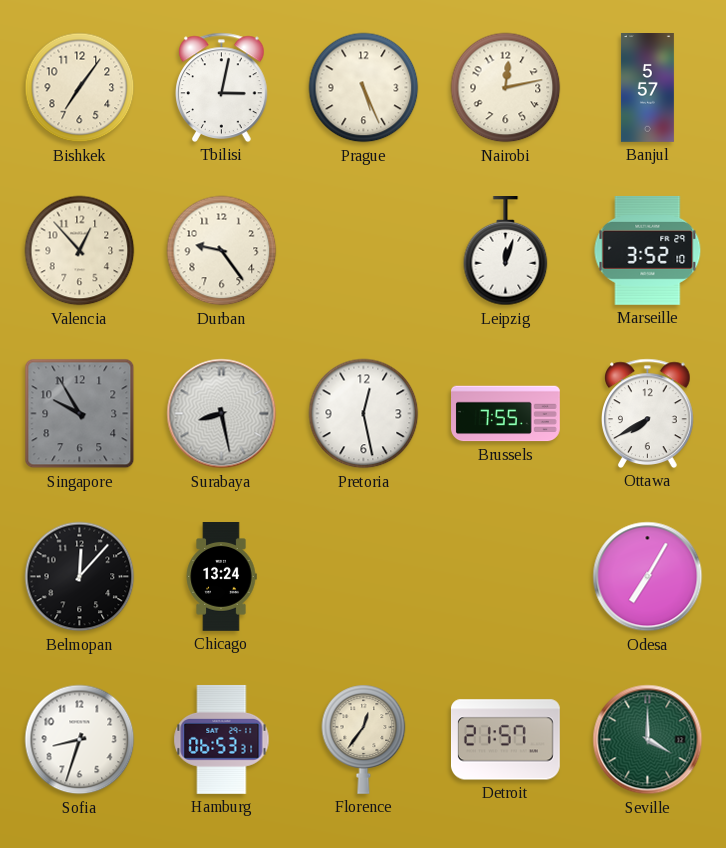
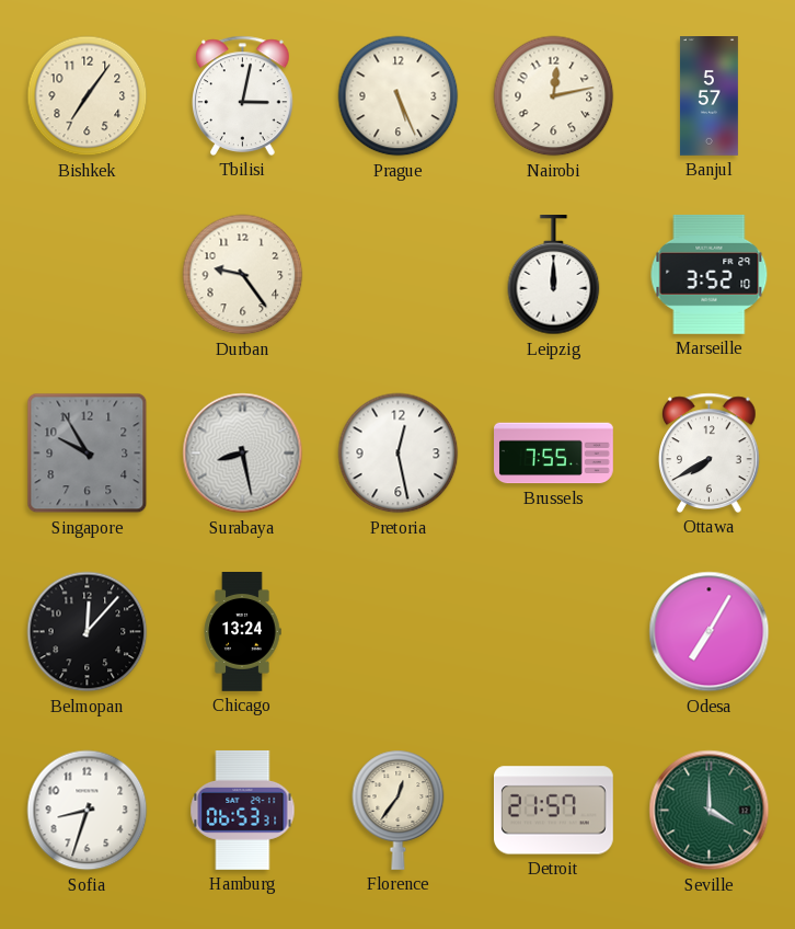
Valencia: 12:53 -> none
Leipzig: 12:03 -> 12:00
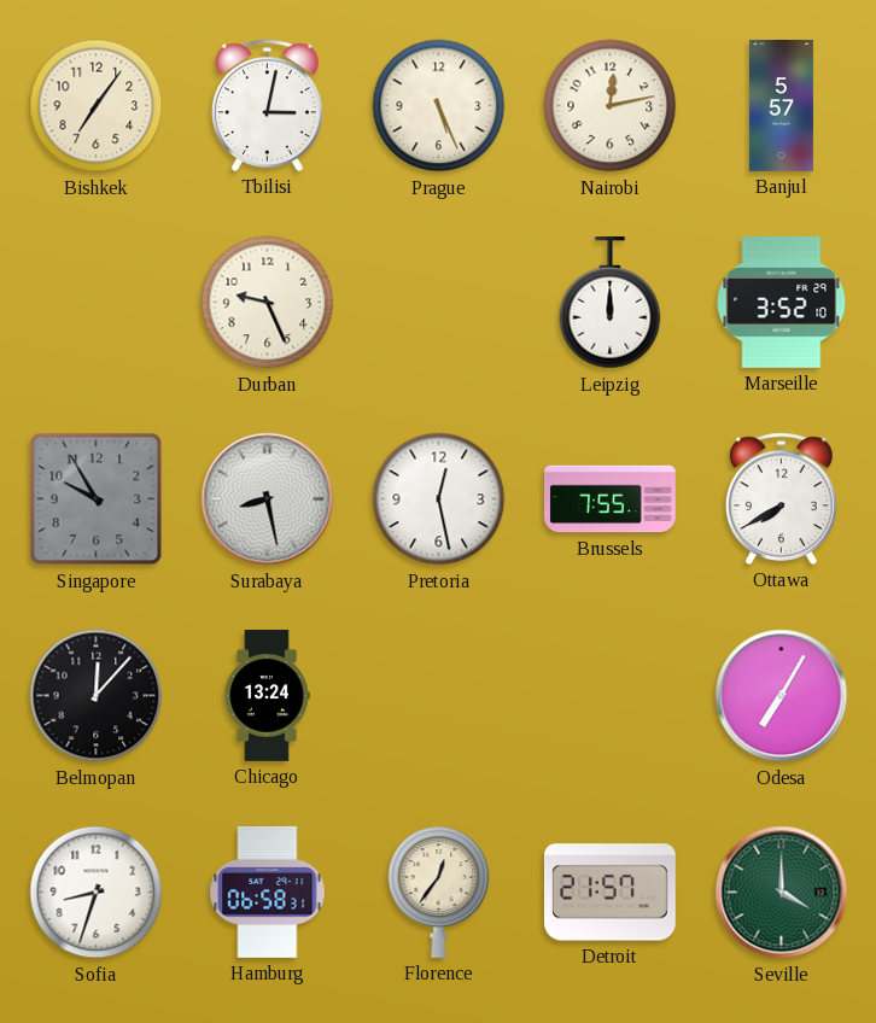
Durban: 9:24 -> 9:26
Hamburg: 06:53 -> 06:58
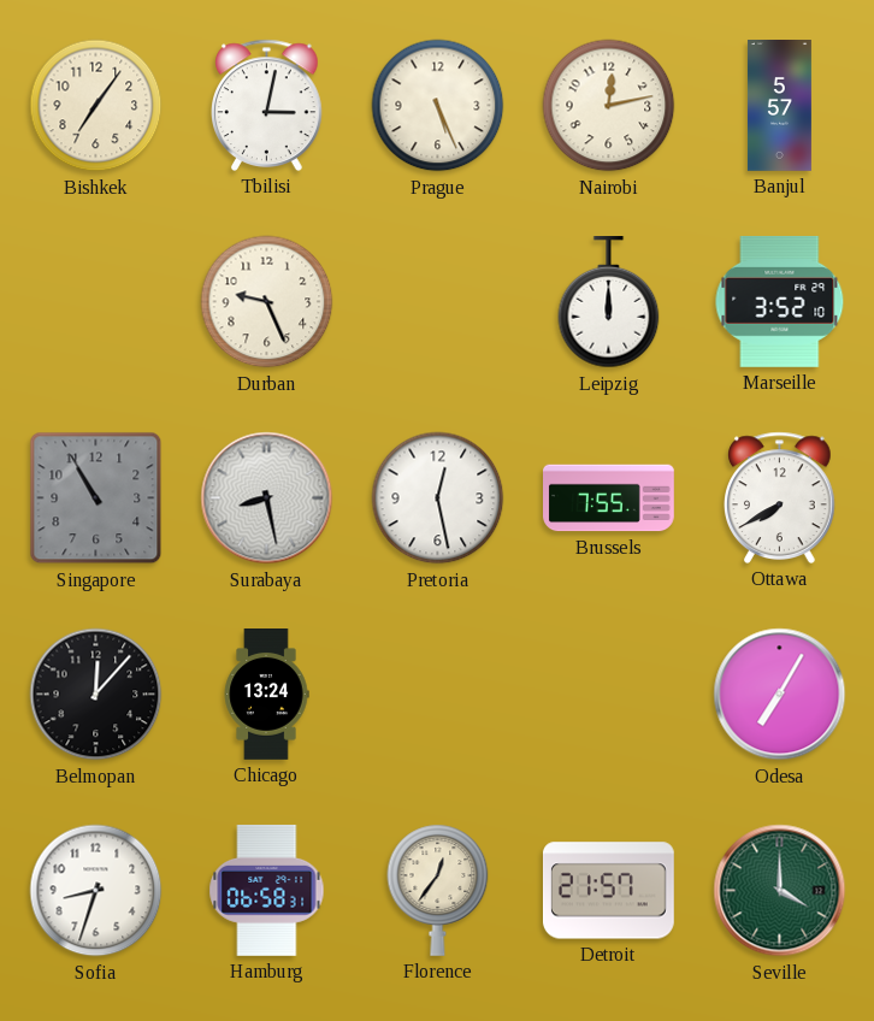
Singapore: 9:55 -> 10:55
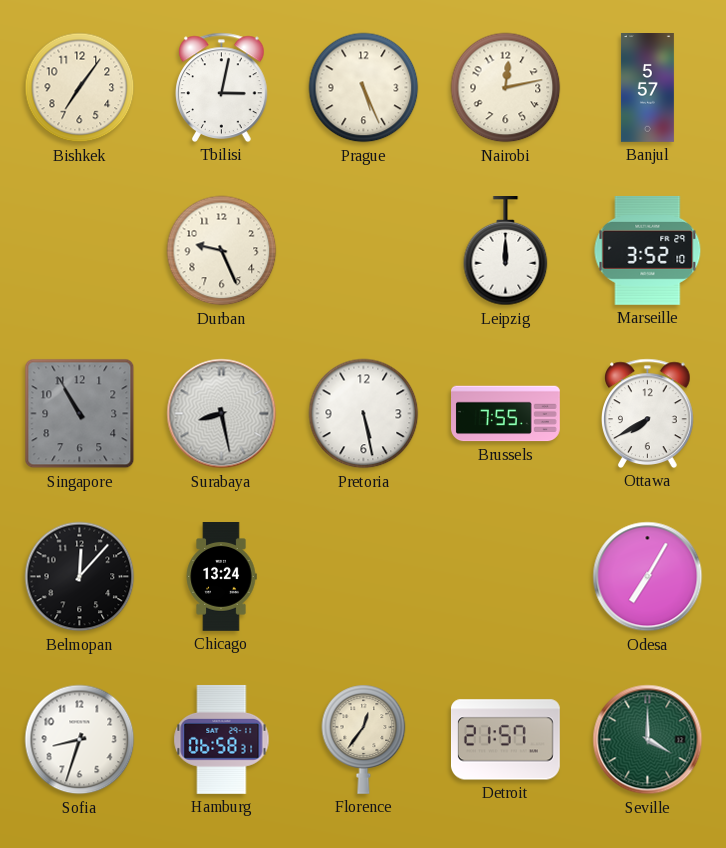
Pretoria: 12:28 -> 5:28
